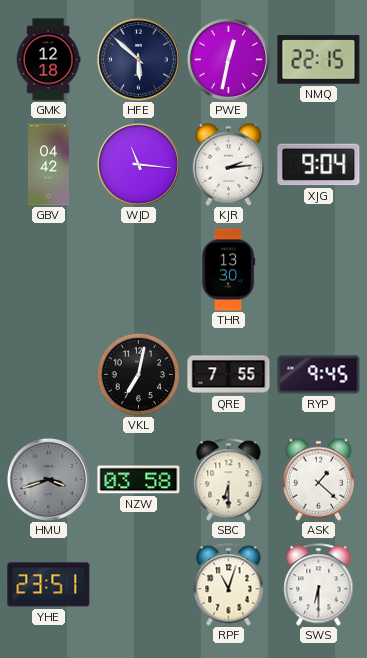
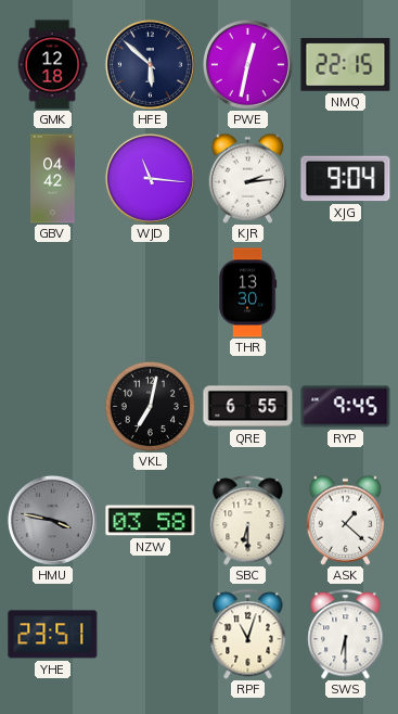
QRE: 7:55 -> 6:55
HMU: 3:42 -> 3:47
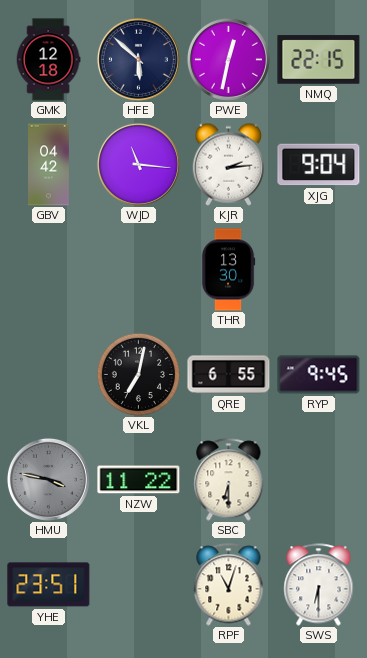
NZW: 03:58 -> 11:22
ASK: 1:22 -> none
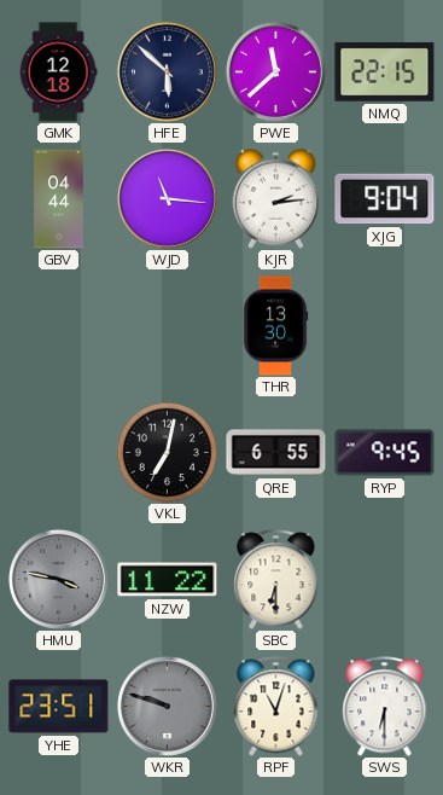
PWE: 12:32 -> 11:38
GBV: 04:42 -> 04:44
WKR: none -> 9:48
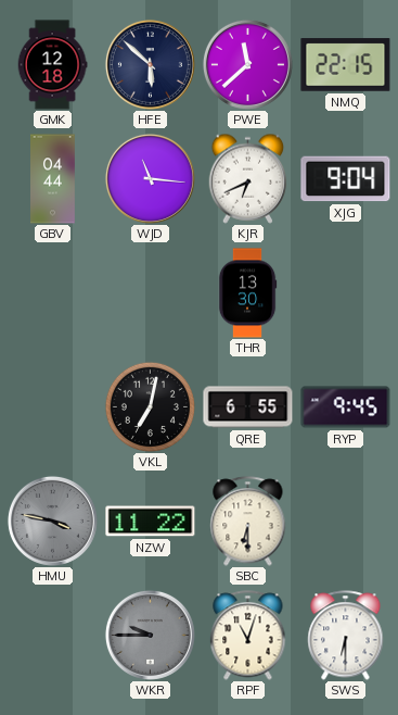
KJR: 2:14 -> 6:41
YHE: 23:51 -> none
WKR: 9:48 -> 9:45
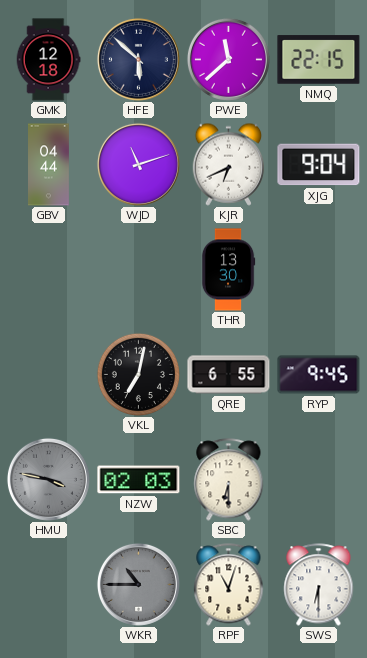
WJD: 11:16 -> 11:12
NZW: 11:22 -> 02:03
WKR: 9:45 -> 10:45
